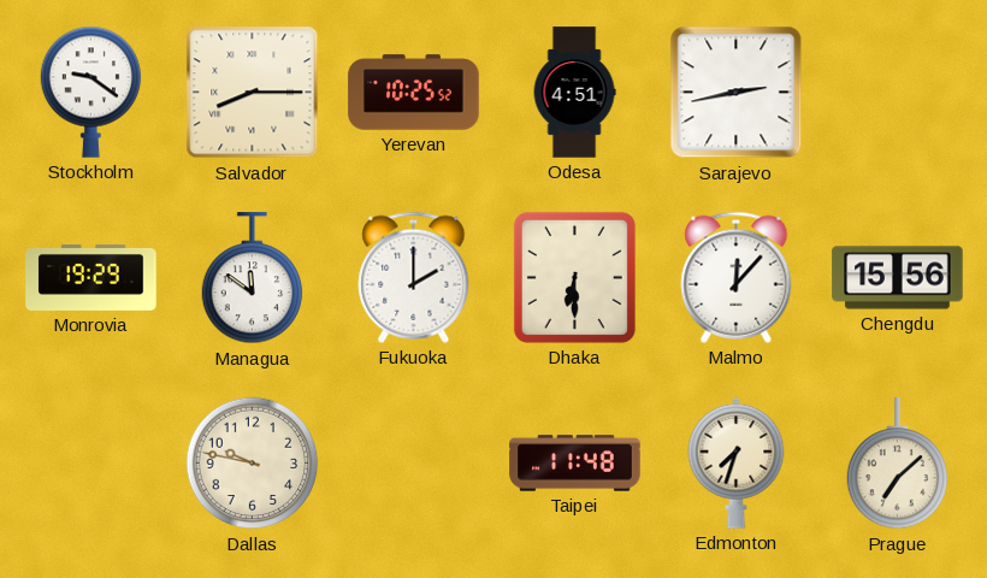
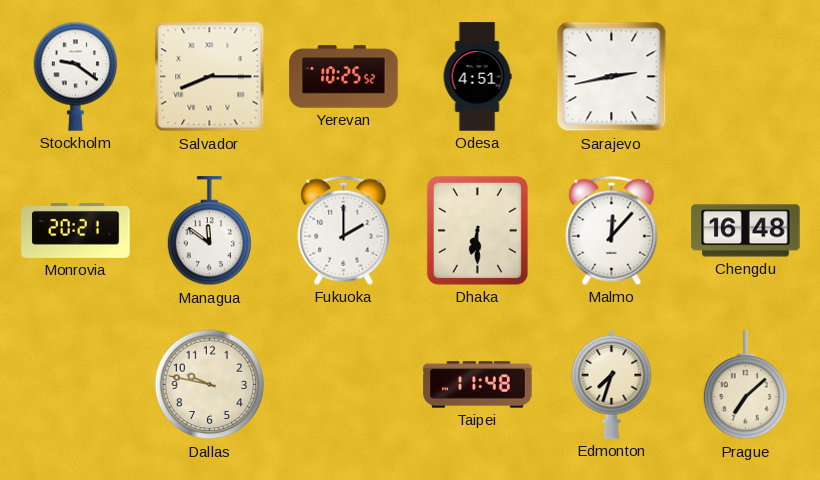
Monrovia: 19:29 -> 20:21
Chengdu: 15:56 -> 16:48
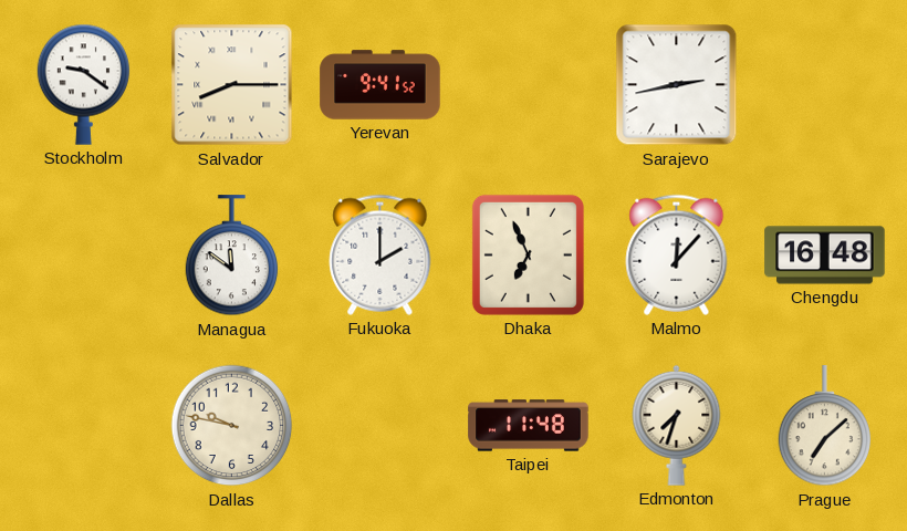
Yerevan: 10:25 -> 9:41
Odesa: 4:51 -> none
Monrovia: 20:21 -> none
Dhaka: 6:30 -> 6:56
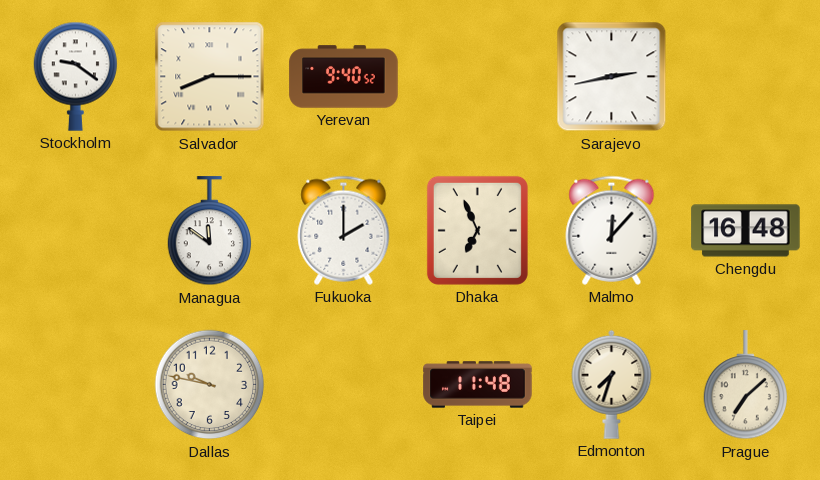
Yerevan: 9:41 -> 9:40
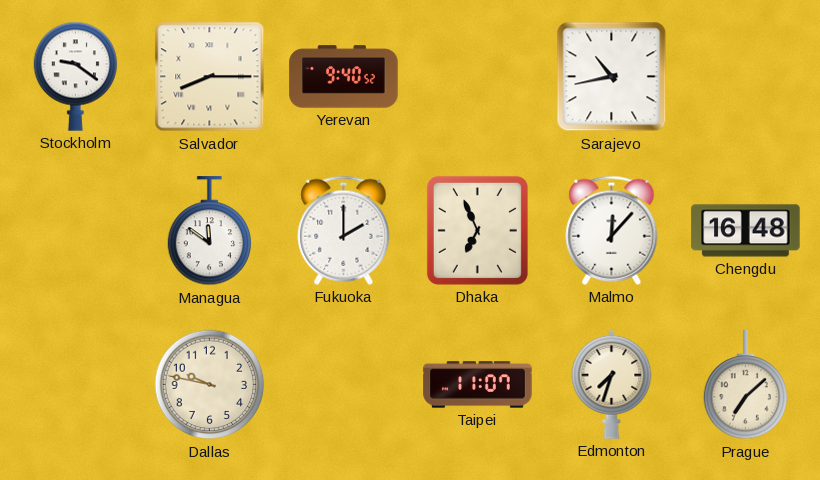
Sarajevo: 2:43 -> 10:43
Taipei: 11:48 -> 11:07
